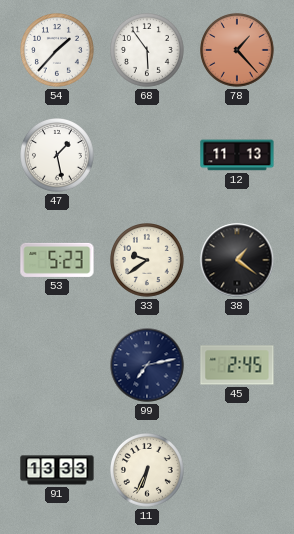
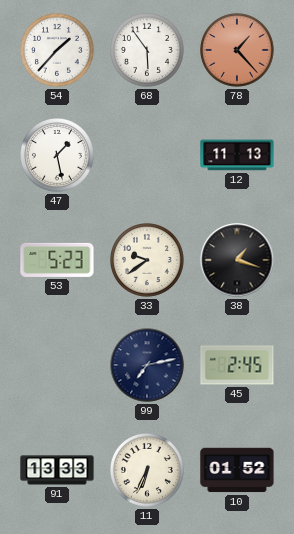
38: 1:21 -> 1:18
10: none -> 01:52
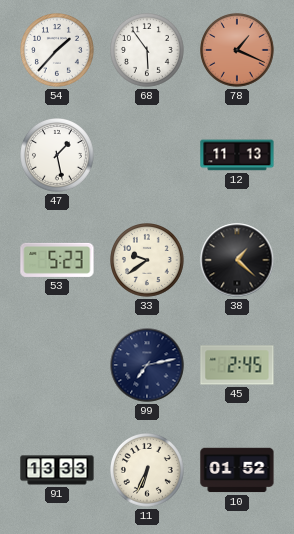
78: 1:23 -> 1:19
38: 1:18 -> 1:22
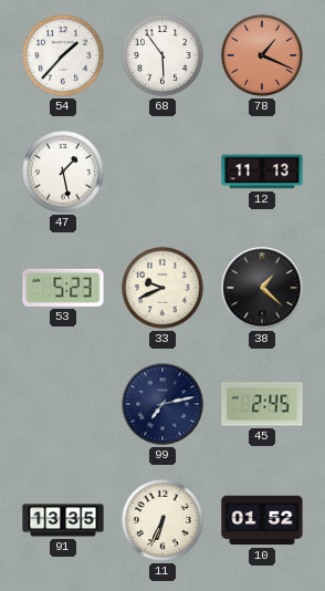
33: 9:39 -> 9:41
91: 13:33 -> 13:35
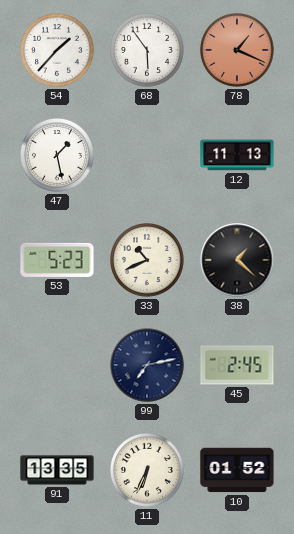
33: 9:41 -> 10:41
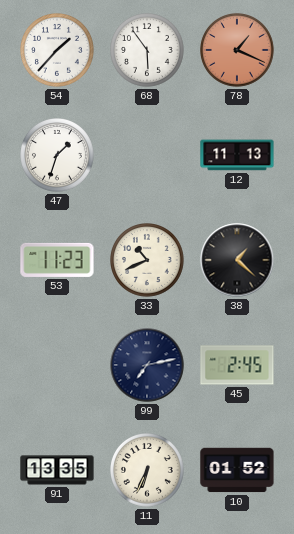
47: 1:28 -> 1:33
53: 5:23 -> 11:23
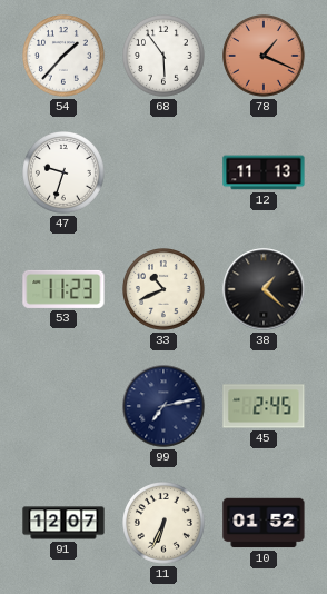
47: 1:33 -> 9:33
91: 13:35 -> 12:07
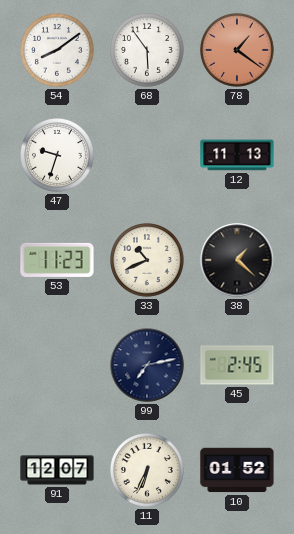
54: 1:37 -> 8:09
78: 1:19 -> 1:21
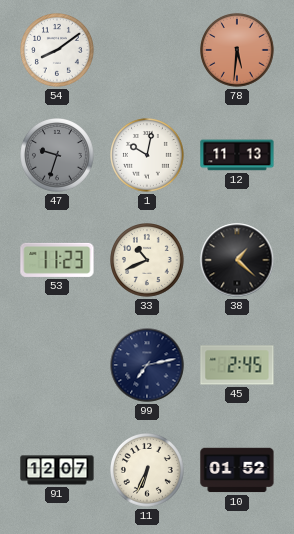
68: 5:54 -> none
78: 1:21 -> 5:31
47 dial: white -> grey
1: none -> 10:02
